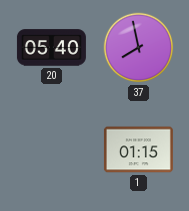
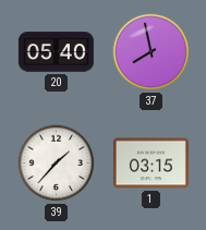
39: none -> 1:37
1: 01:15 -> 03:15
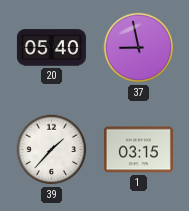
37: 7:58 -> 8:58
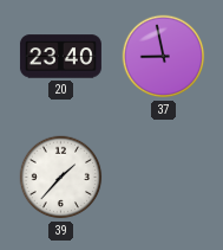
20: 05:40 -> 23:40
1: 03:15 -> none
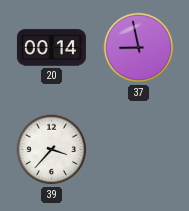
20: 23:40 -> 00:14
39: 1:37 -> 3:37
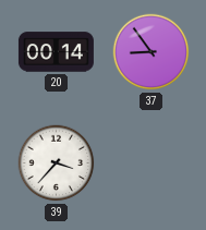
37: 8:58 -> 8:54
